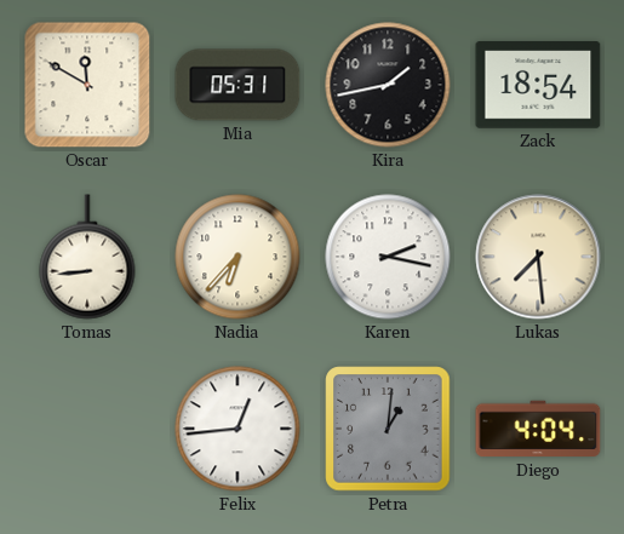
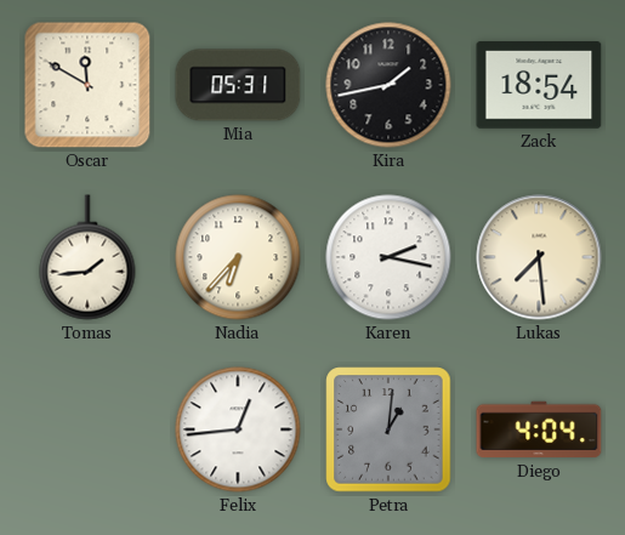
Tomas: 8:44 -> 1:44
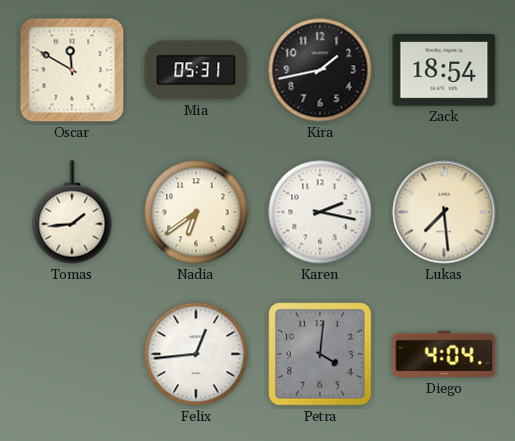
Nadia: 6:37 -> 6:39
Petra: 1:01 -> 4:01
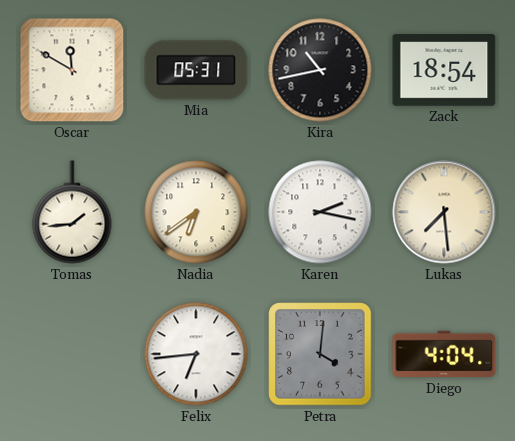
Kira: 1:43 -> 10:43
Felix: 12:44 -> 6:44
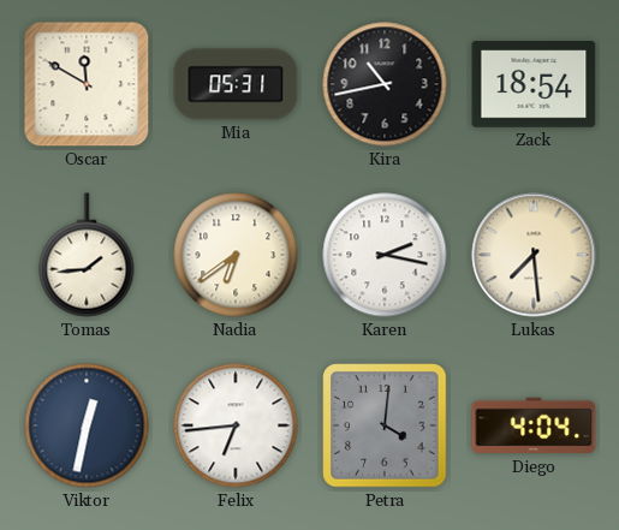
Viktor: none -> 12:32
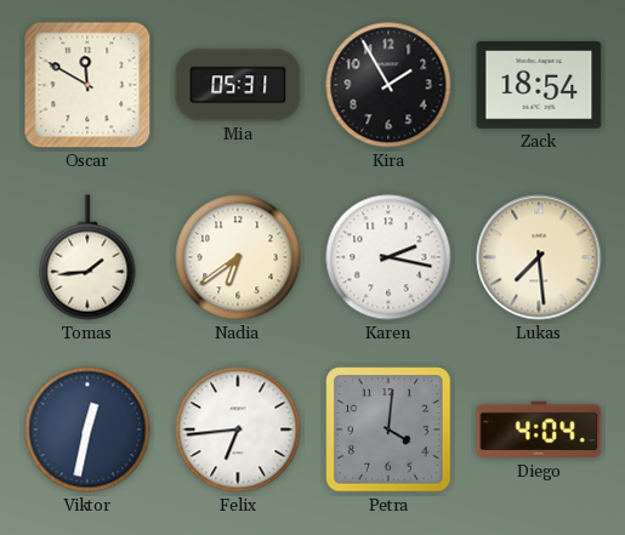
Kira: 10:43 -> 1:55
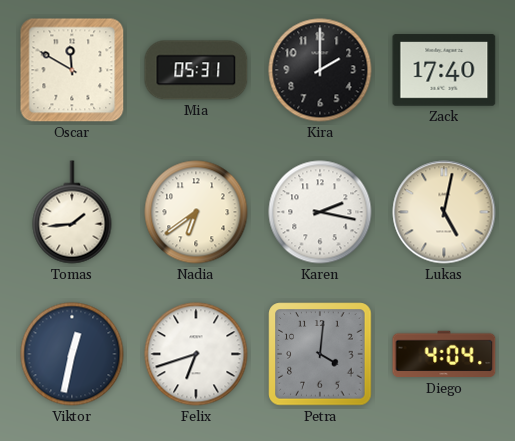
Kira: 1:55 -> 2:00
Zack: 18:54 -> 17:40
Lukas: 7:29 -> 5:02
Felix: 6:44 -> 6:42
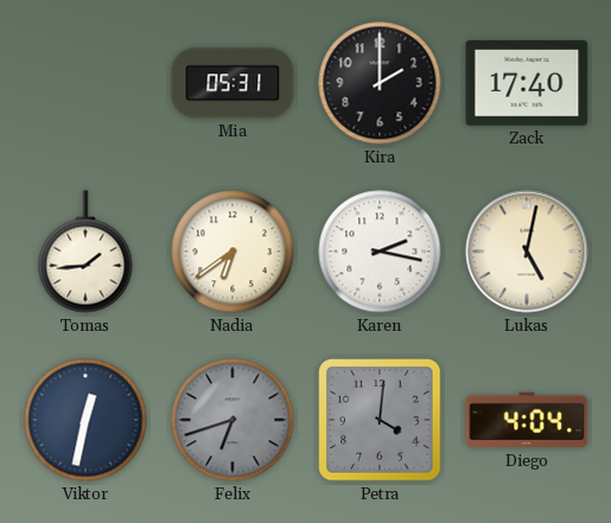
Oscar: 11:50 -> none
Felix dial: white -> grey
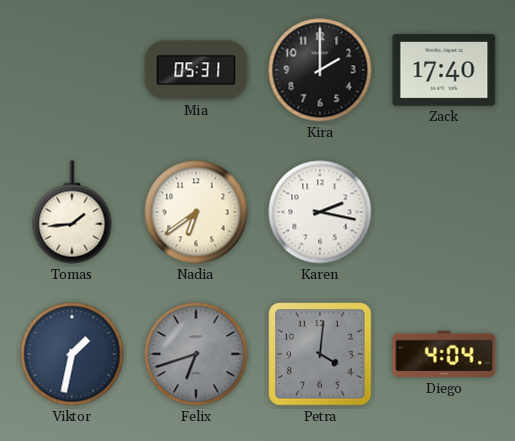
Lukas: 5:02 -> none
Viktor: 12:32 -> 1:32
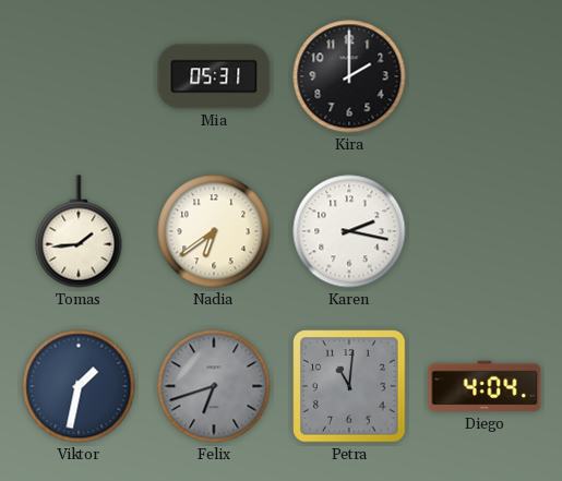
Zack: 17:40 -> none
Petra: 4:01 -> 11:01
